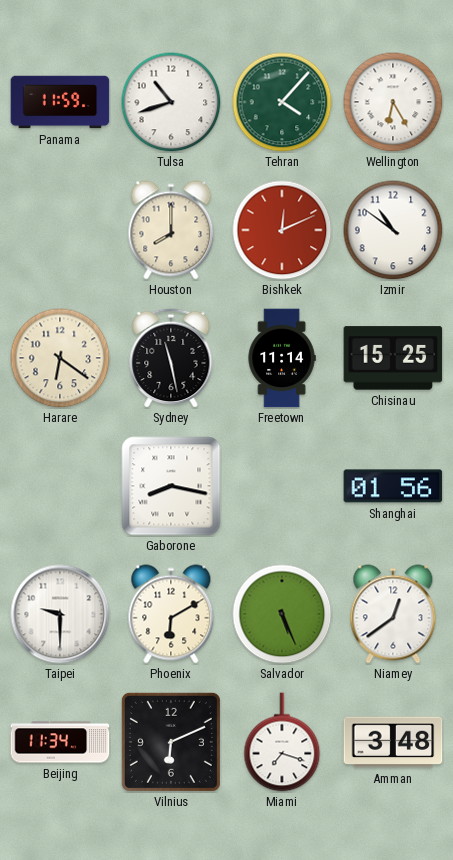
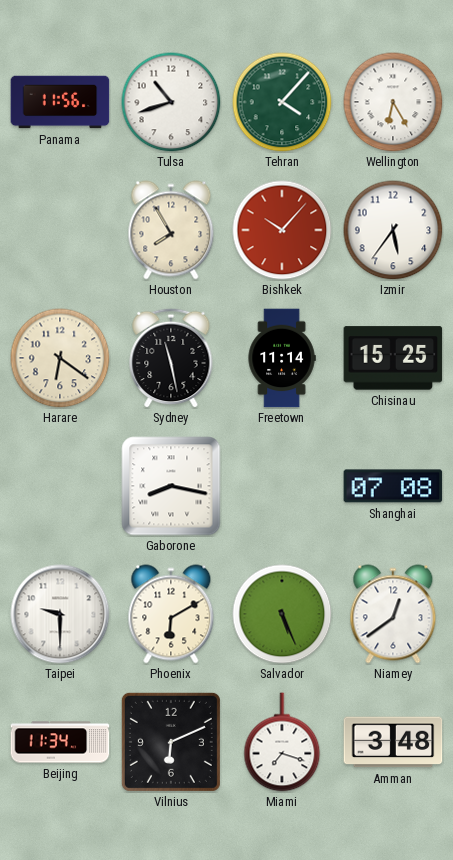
Panama: 11:59 -> 11:56
Houston: 8:00 -> 7:55
Bishkek: 12:11 -> 10:07
Izmir: 10:51 -> 5:36
Shanghai: 01:56 -> 07:08
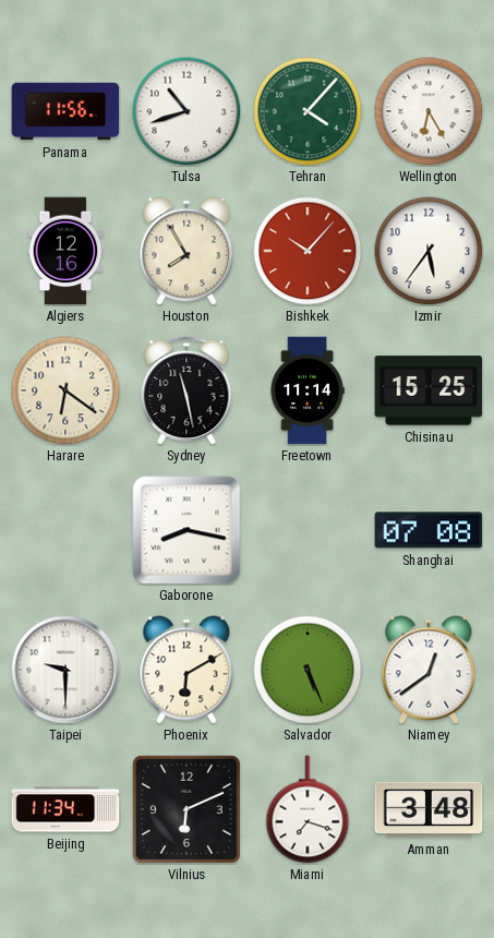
Algiers: none -> 12:16
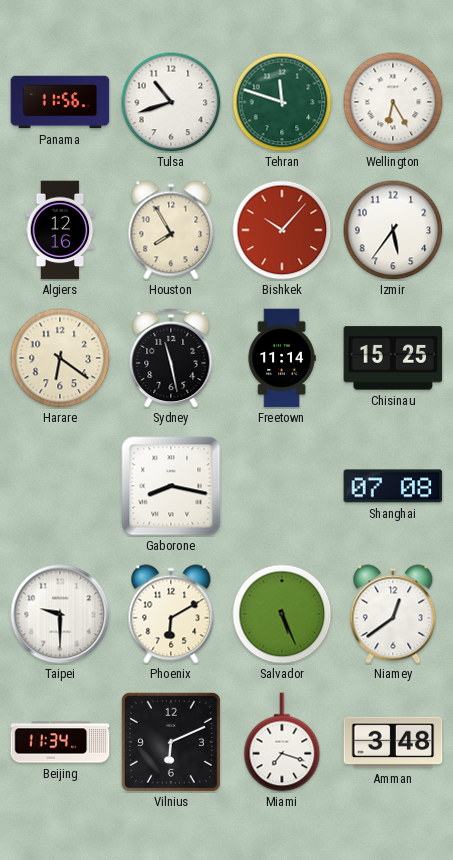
Tehran: 4:07 -> 11:48
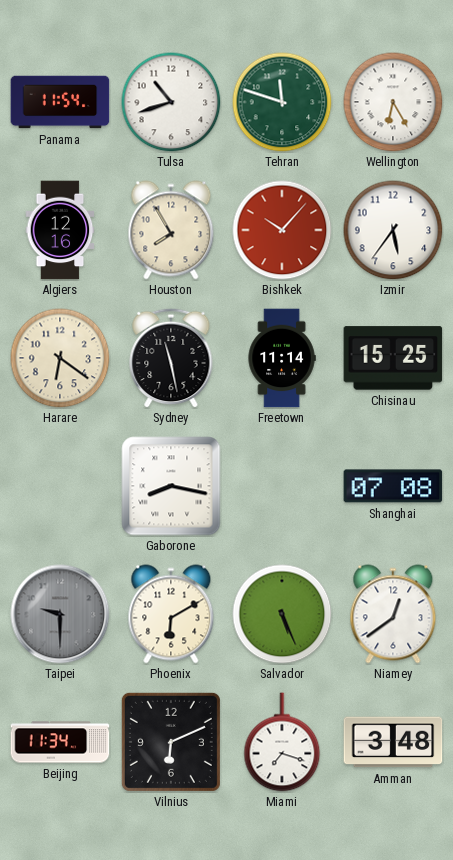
Panama: 11:56 -> 11:54
Taipei dial: white -> grey
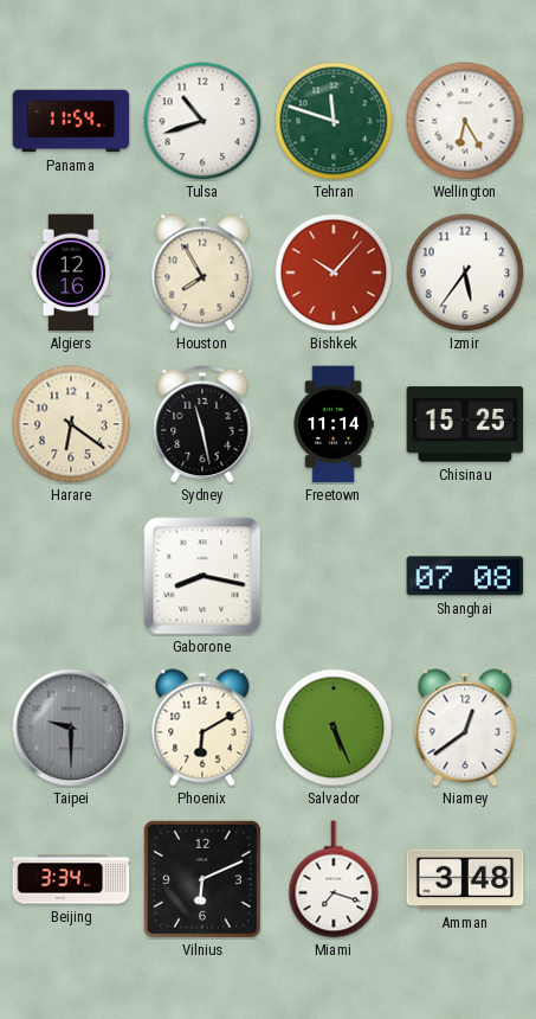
Beijing: 11:34 -> 3:34
